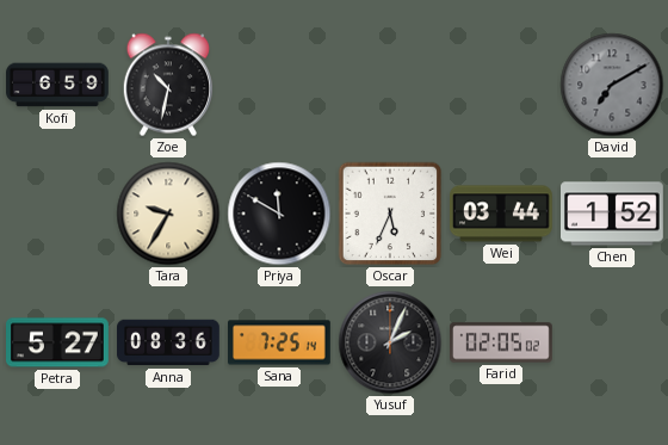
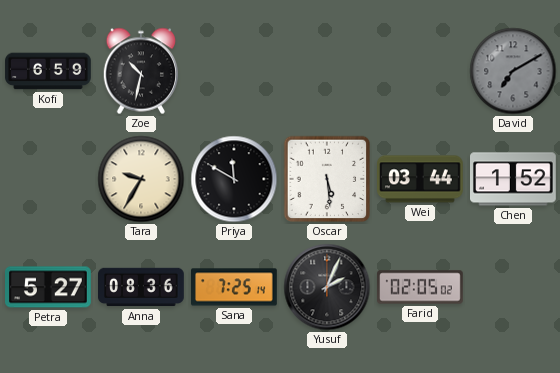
Oscar: 5:34 -> 5:29
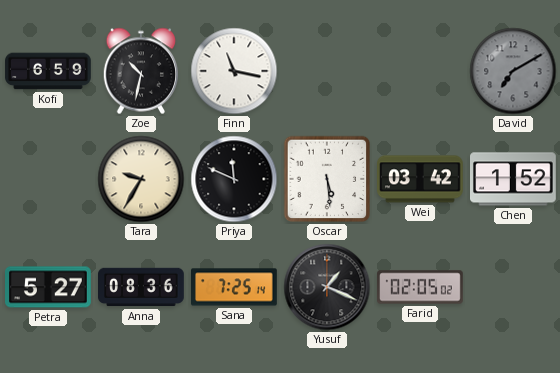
Finn: none -> 11:17
Priya: 11:50 -> 11:49
Wei: 03:44 -> 03:42
Yusuf: 2:04 -> 1:19
